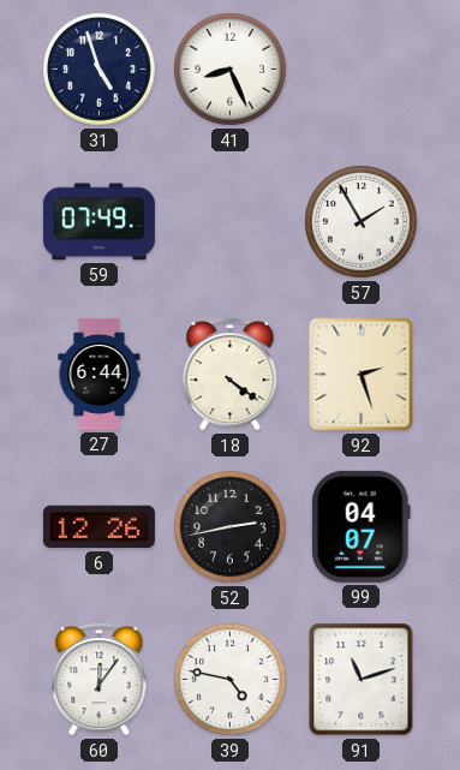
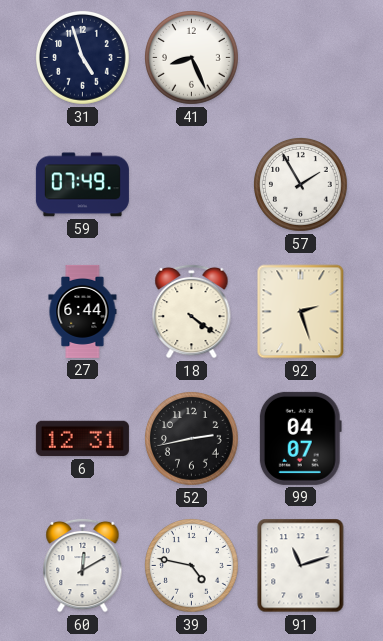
6: 12:26 -> 12:31
60: 12:06 -> 12:10
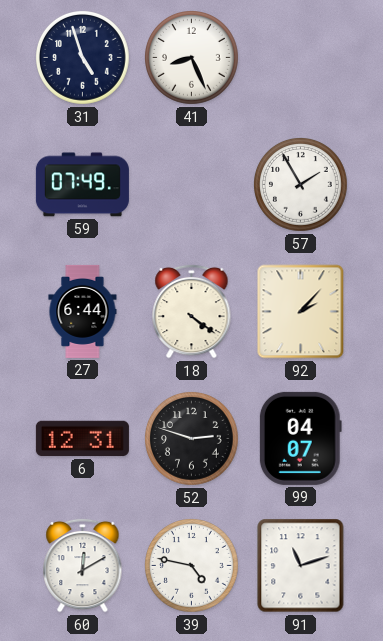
92: 2:27 -> 2:07
52: 2:43 -> 2:48
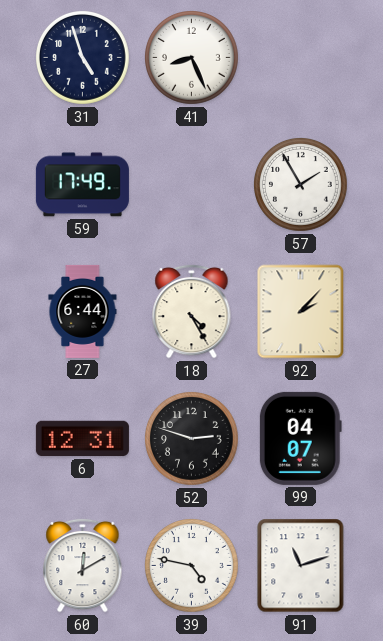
59: 07:49 -> 17:49
18: 4:21 -> 4:25
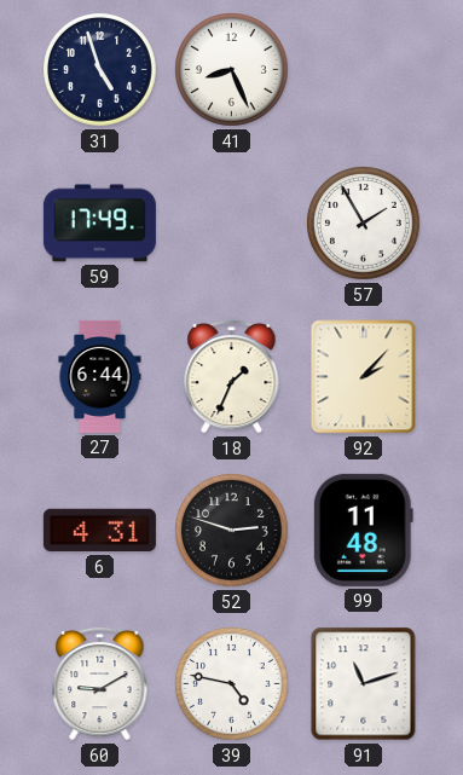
18: 4:25 -> 1:34
6: 12:31 -> 4:31
99: 04:07 -> 11:48
60: 12:10 -> 9:10
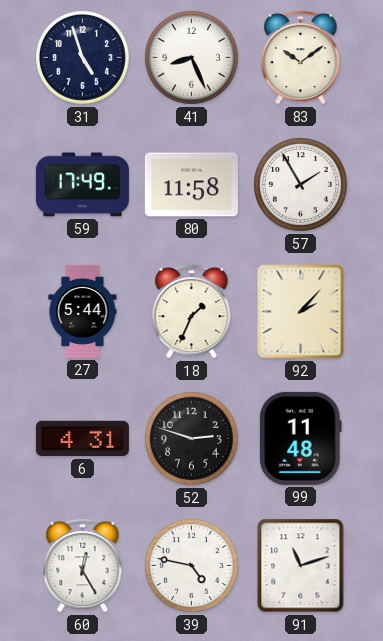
83: none -> 10:09
80: none -> 11:58
27: 6:44 -> 5:44
60: 9:10 -> 12:25
